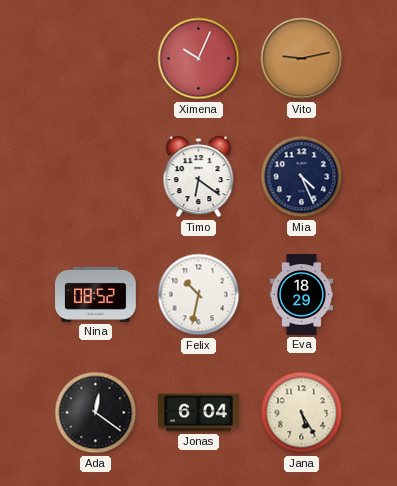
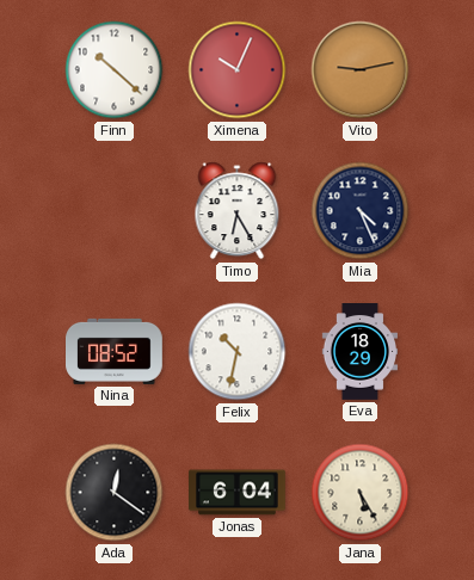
Finn: none -> 10:22
Timo: 6:21 -> 6:25
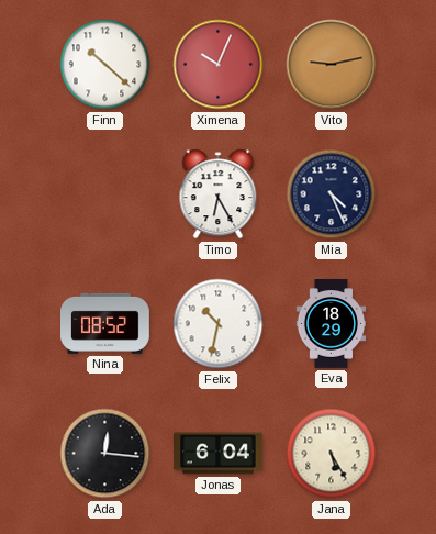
Ada: 12:21 -> 12:16
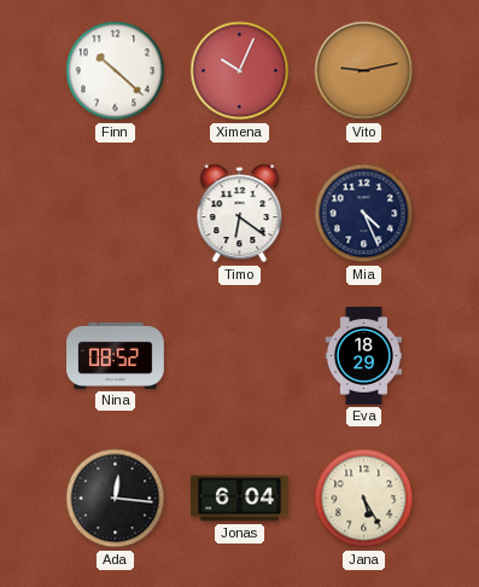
Timo: 6:25 -> 6:21
Felix: 10:32 -> none
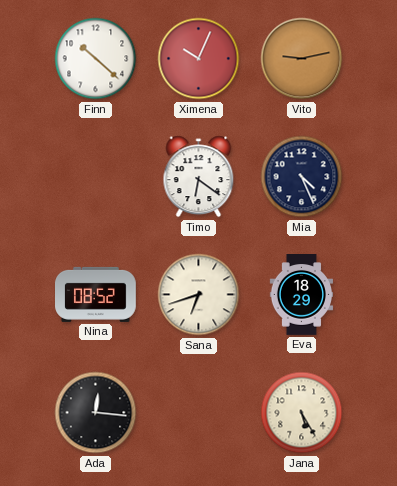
Sana: none -> 6:42
Jonas: 6:04 -> none
